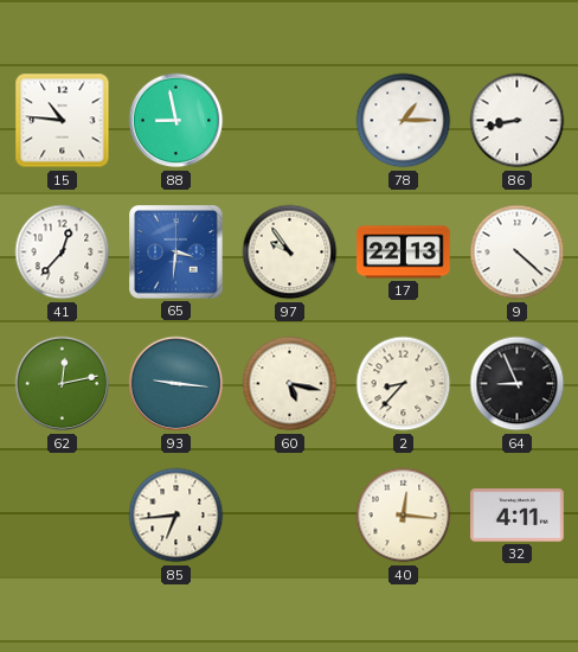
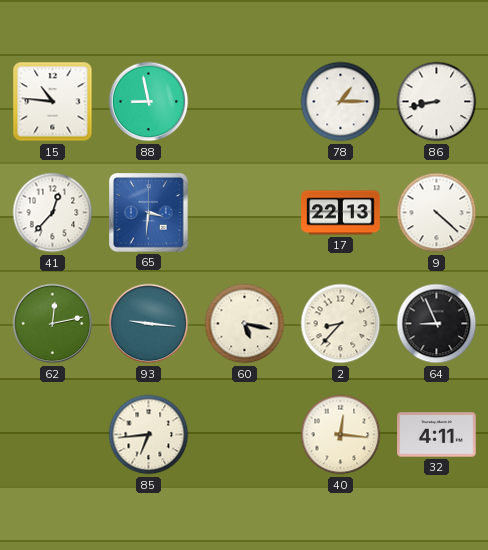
97: 9:54 -> none
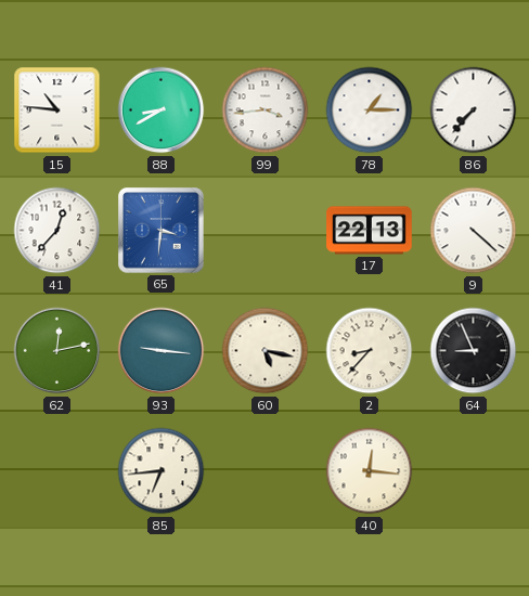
88: 8:58 -> 8:40
99: none -> 3:44
86: 8:43 -> 7:37
32: 4:11 -> none
